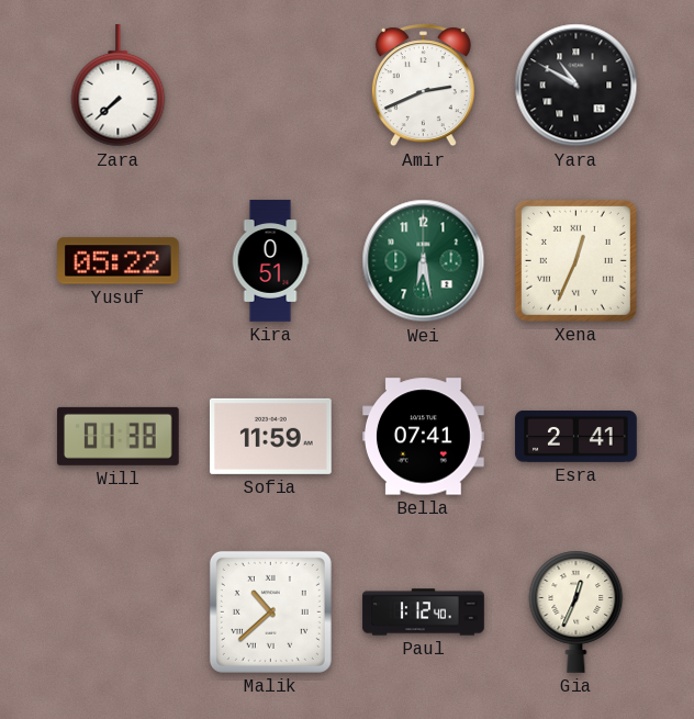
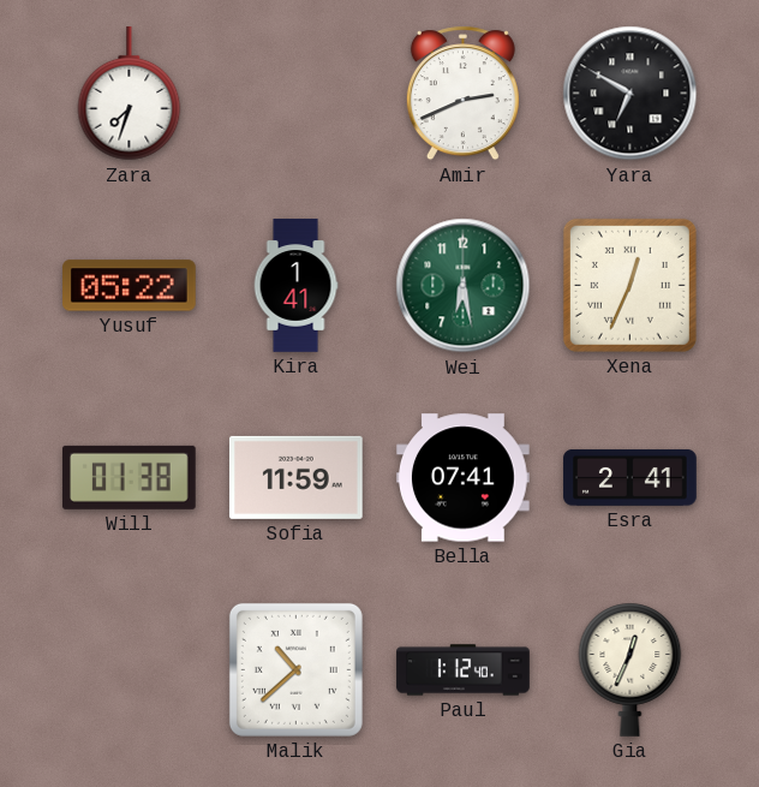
Zara: 7:38 -> 7:33
Yara: 10:50 -> 6:50
Kira: 0:51 -> 1:41
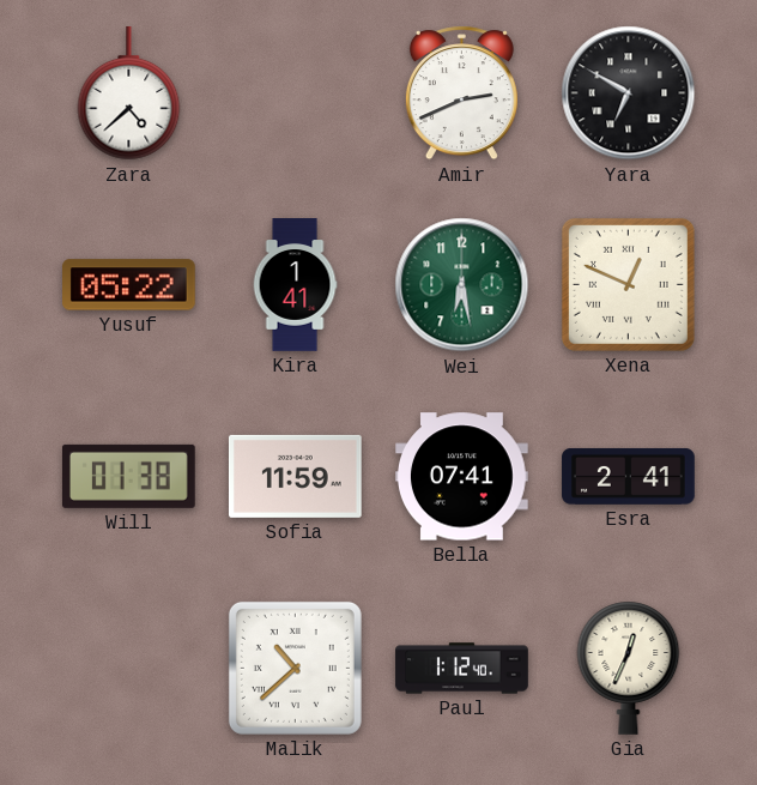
Zara: 7:33 -> 4:38
Xena: 12:34 -> 12:49
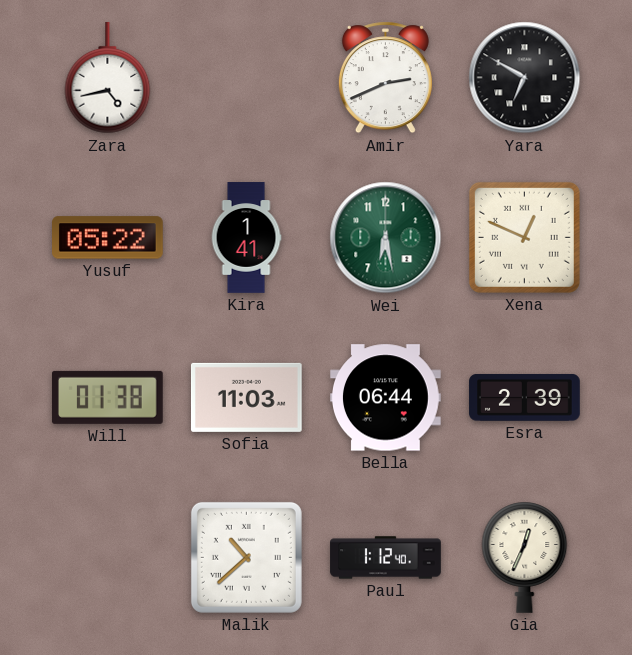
Zara: 4:38 -> 4:43
Sofia: 11:59 -> 11:03
Bella: 07:41 -> 06:44
Esra: 2:41 -> 2:39
